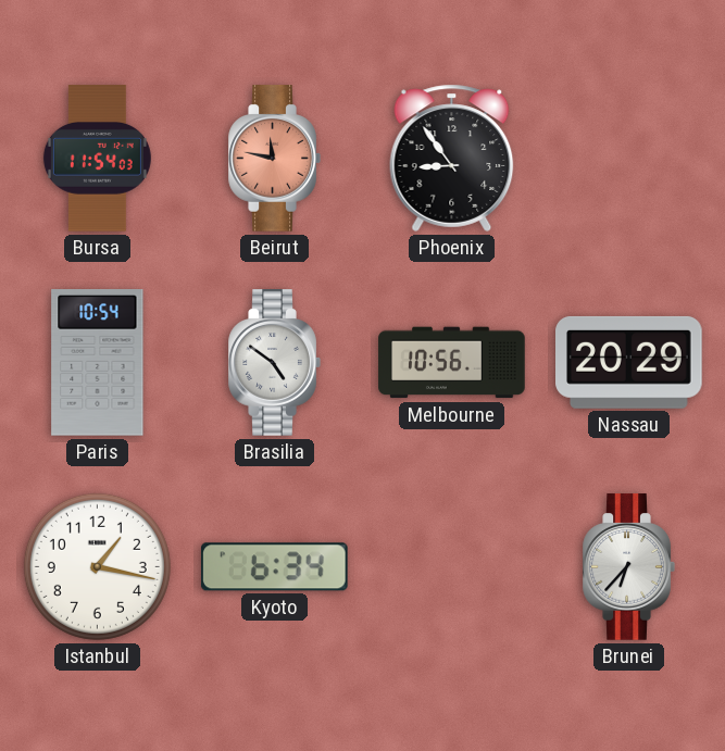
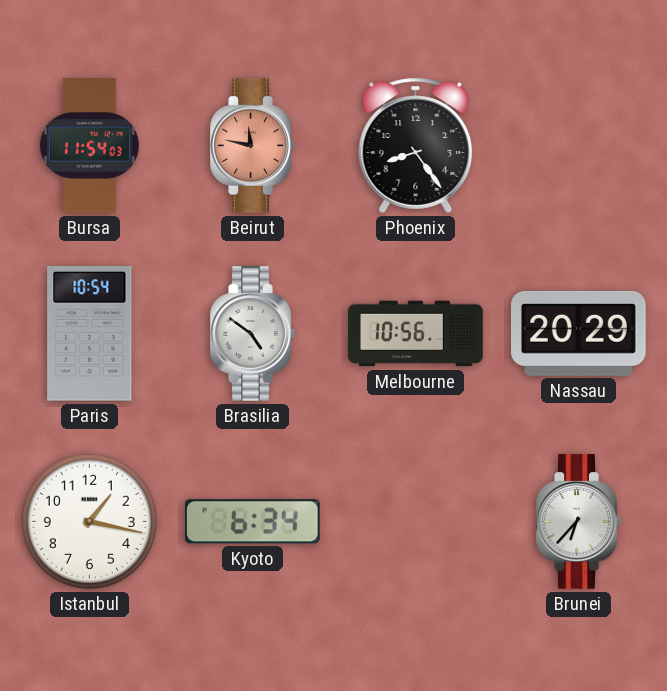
Phoenix: 8:54 -> 8:24
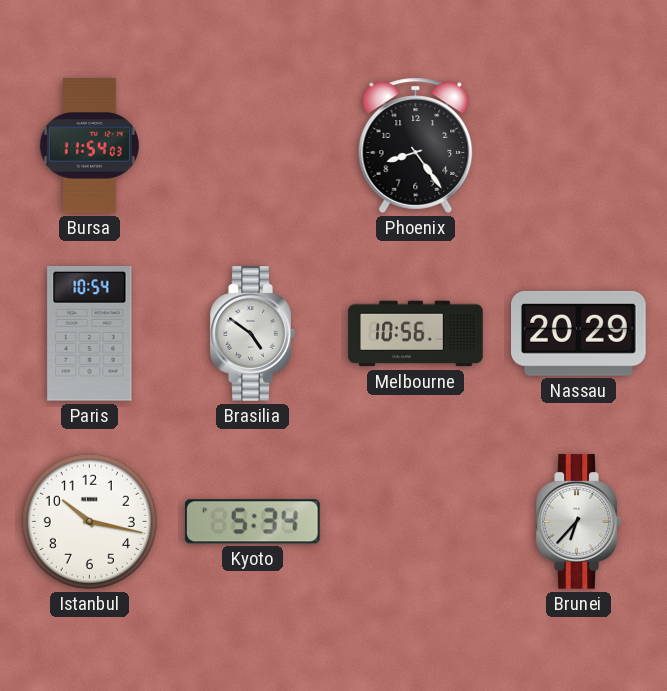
Beirut: 11:47 -> none
Istanbul: 1:17 -> 10:17
Kyoto: 6:34 -> 5:34
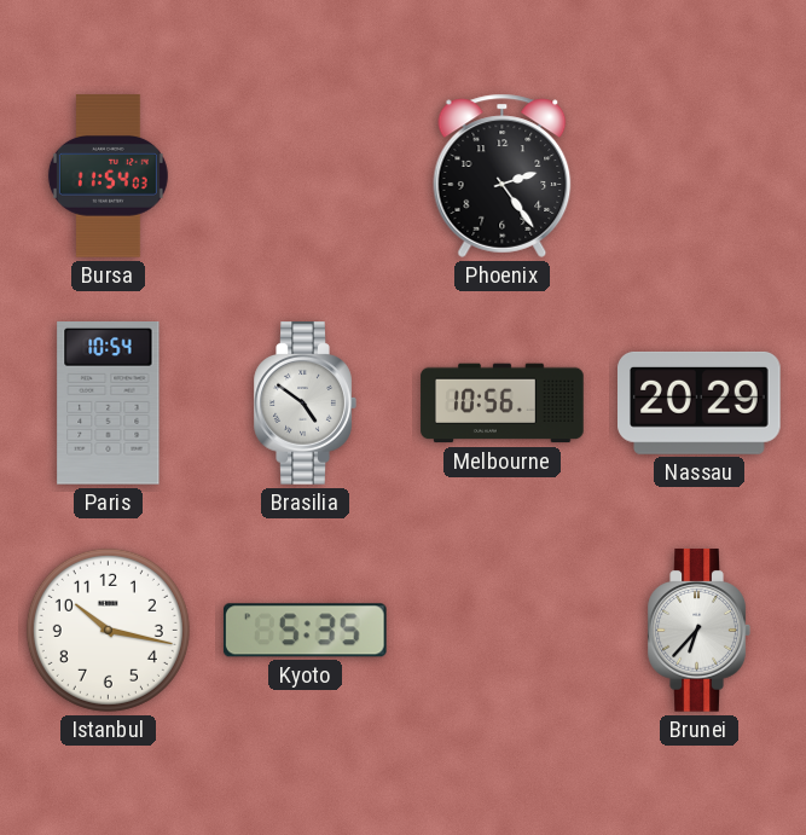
Phoenix: 8:24 -> 2:24
Kyoto: 5:34 -> 5:35
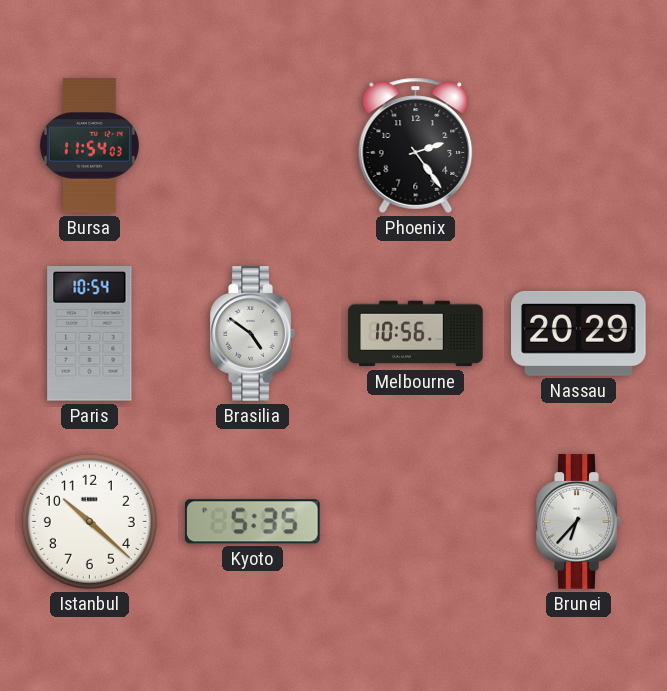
Istanbul: 10:17 -> 10:22
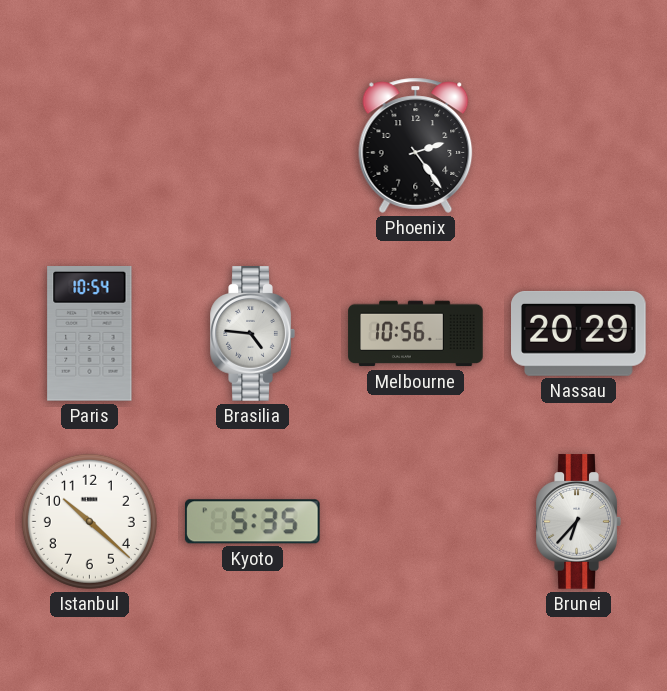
Bursa: 11:54 -> none
Brasilia: 4:51 -> 4:46
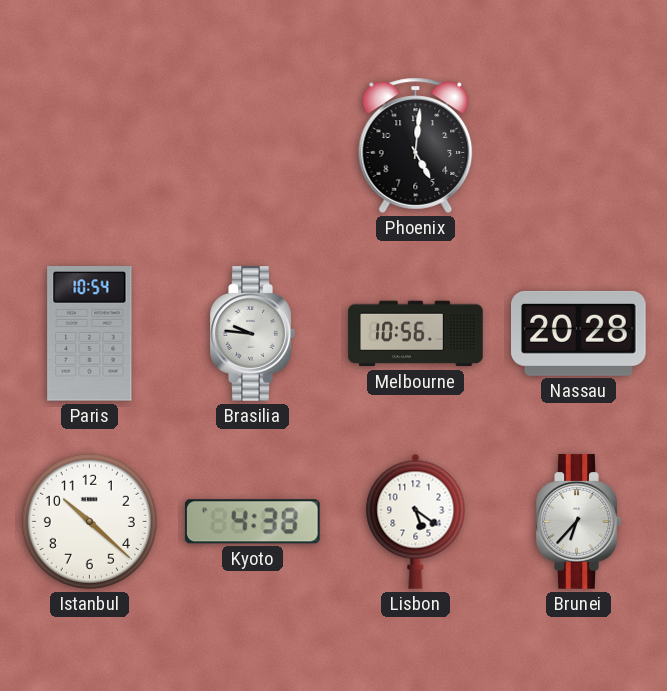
Phoenix: 2:24 -> 5:01
Brasilia: 4:46 -> 9:46
Nassau: 20:29 -> 20:28
Kyoto: 5:35 -> 4:38
Lisbon: none -> 5:21
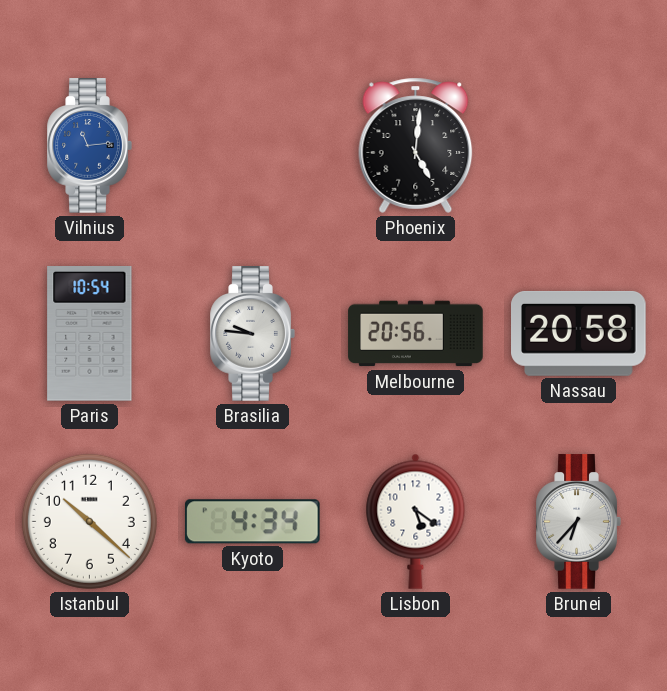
Vilnius: none -> 11:14
Melbourne: 10:56 -> 20:56
Nassau: 20:28 -> 20:58
Kyoto: 4:38 -> 4:34
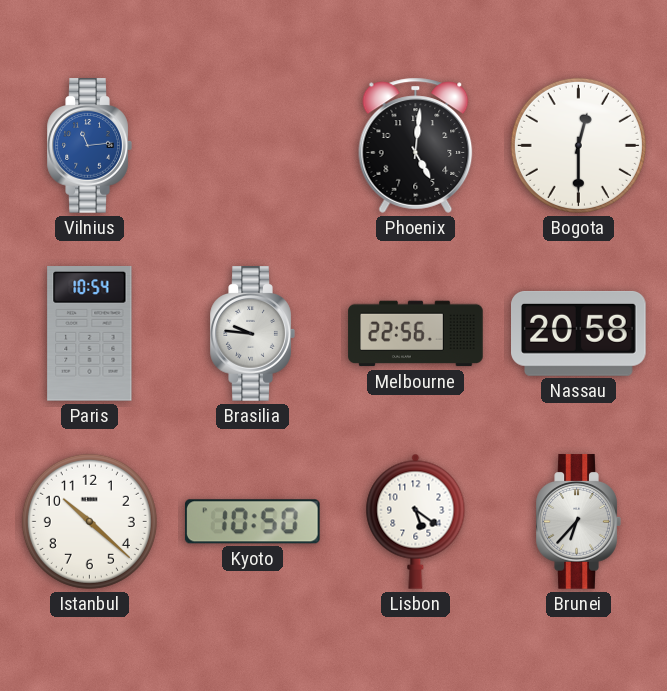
Bogota: none -> 12:30
Melbourne: 20:56 -> 22:56
Kyoto: 4:34 -> 10:50
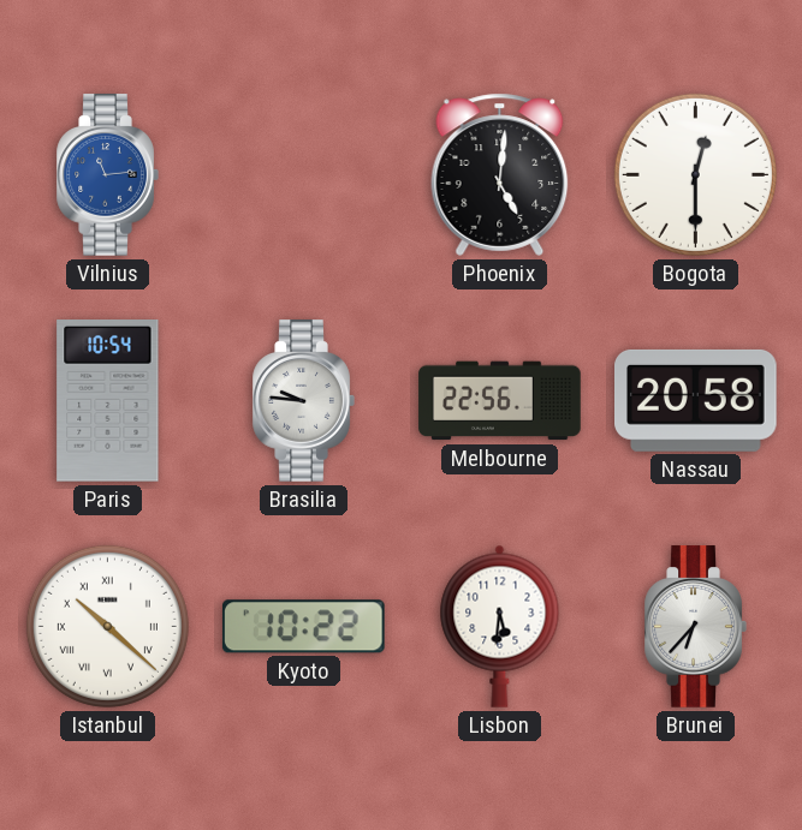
Istanbul numerals: Arabic -> Roman
Kyoto: 10:50 -> 10:22
Lisbon: 5:21 -> 5:31
